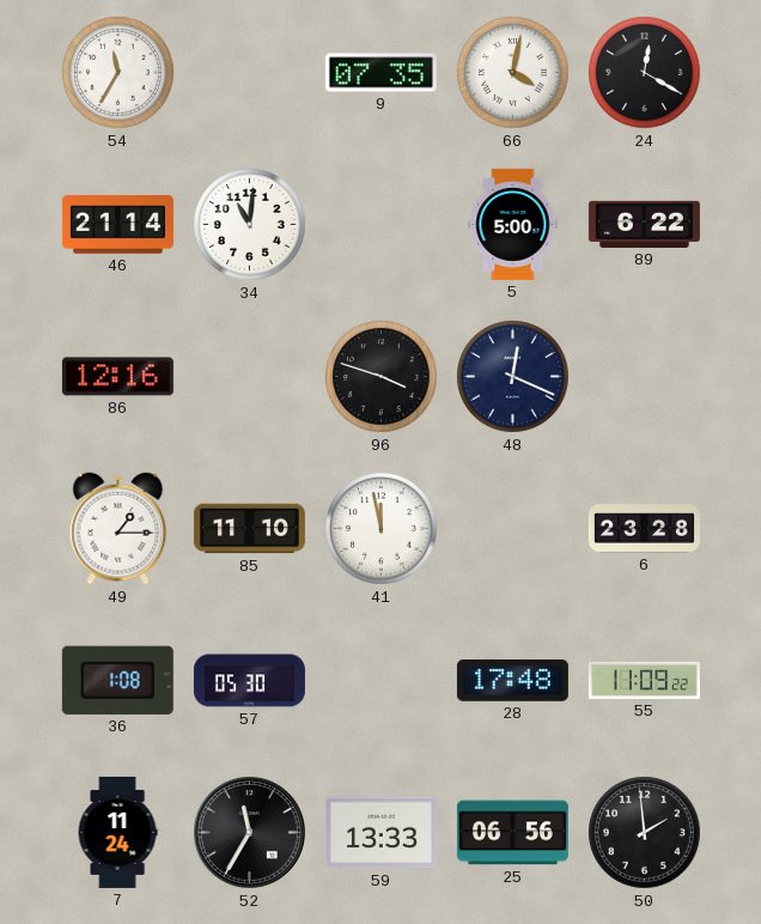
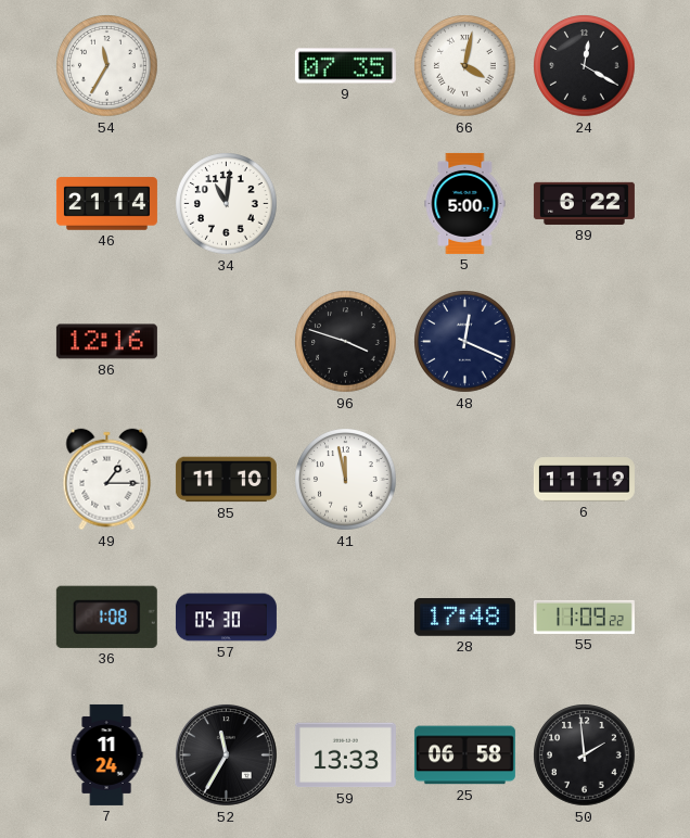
6: 23:28 -> 11:19
25: 06:56 -> 06:58
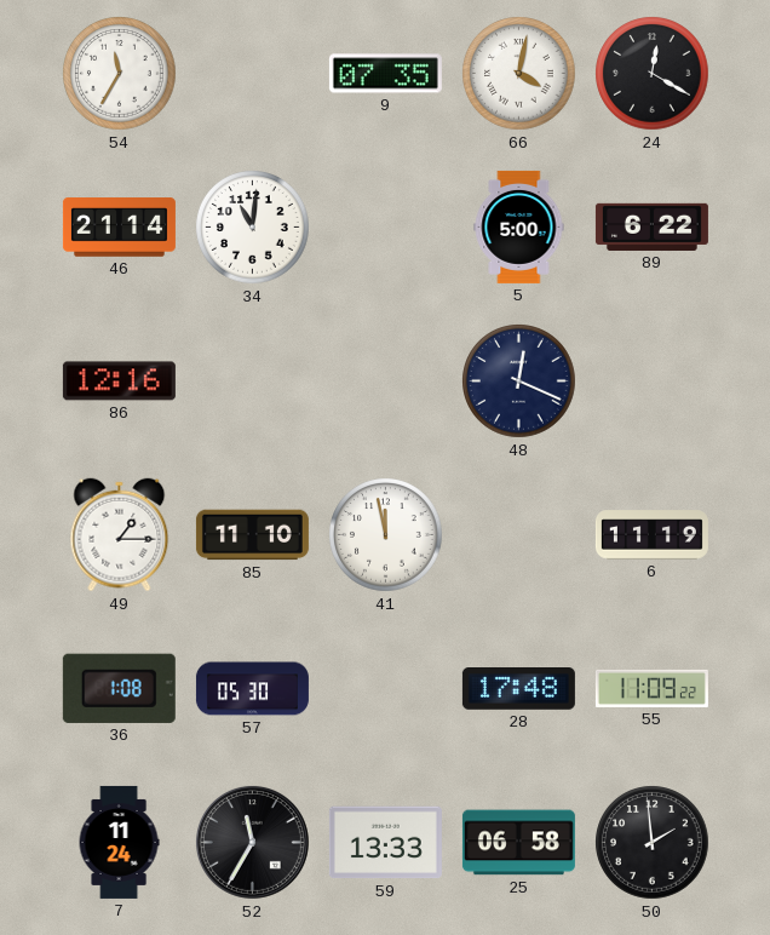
96: 3:48 -> none
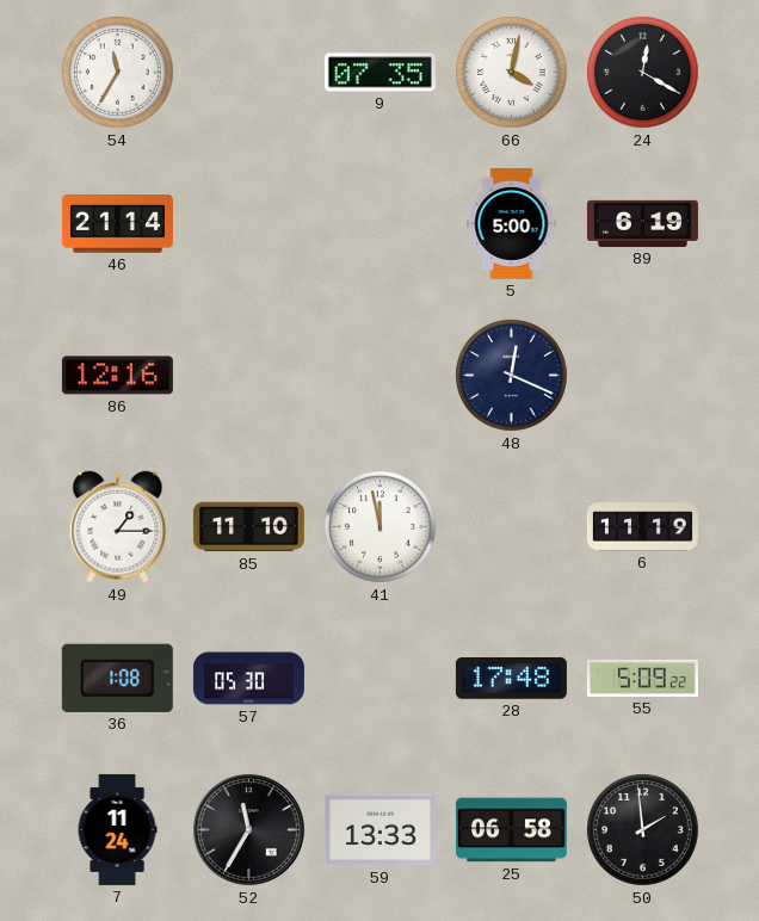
34: 11:01 -> none
89: 6:22 -> 6:19
55: 11:09 -> 5:09
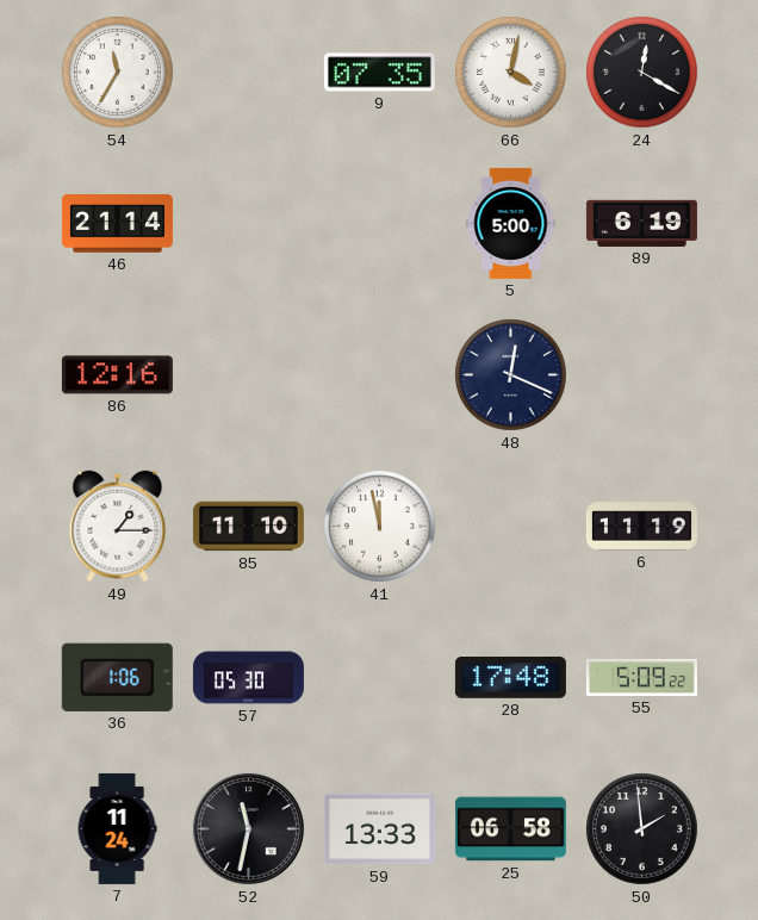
36: 1:08 -> 1:06
52: 11:35 -> 11:32
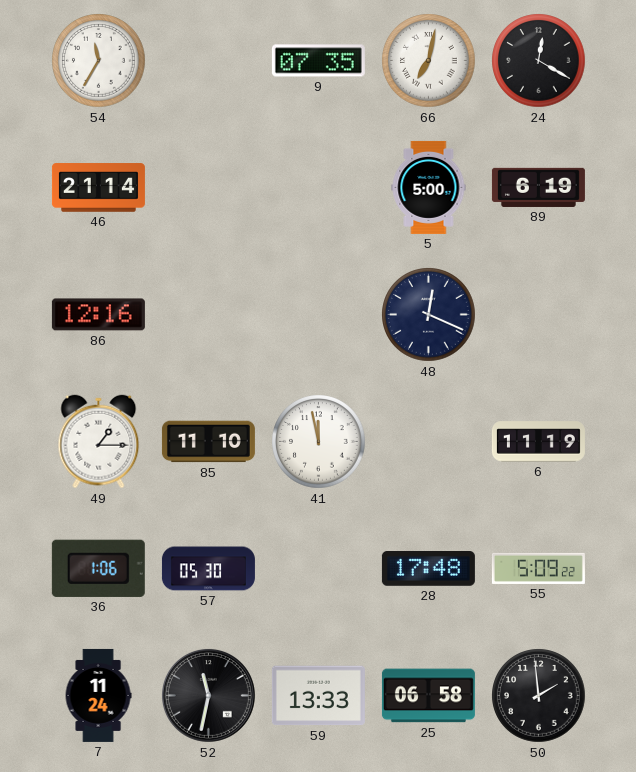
66: 4:02 -> 7:02
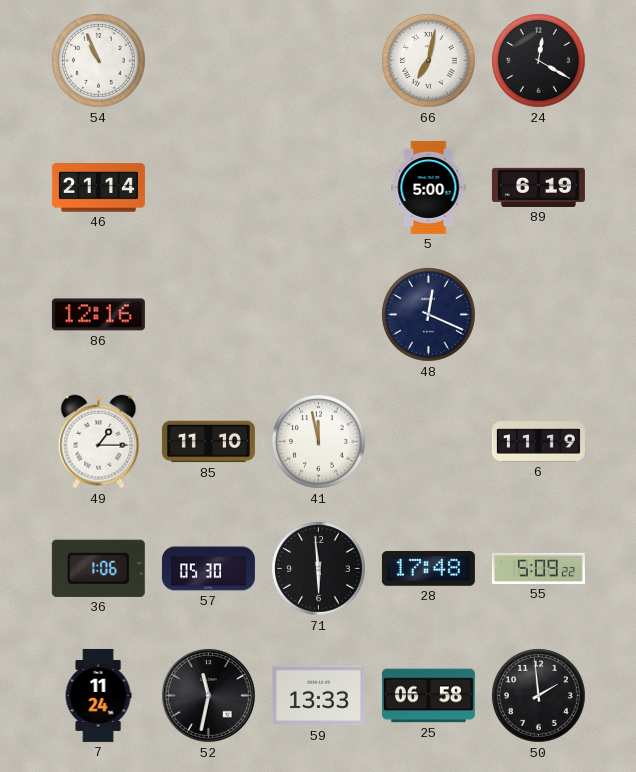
54: 11:35 -> 10:56
9: 07:35 -> none
71: none -> 5:59
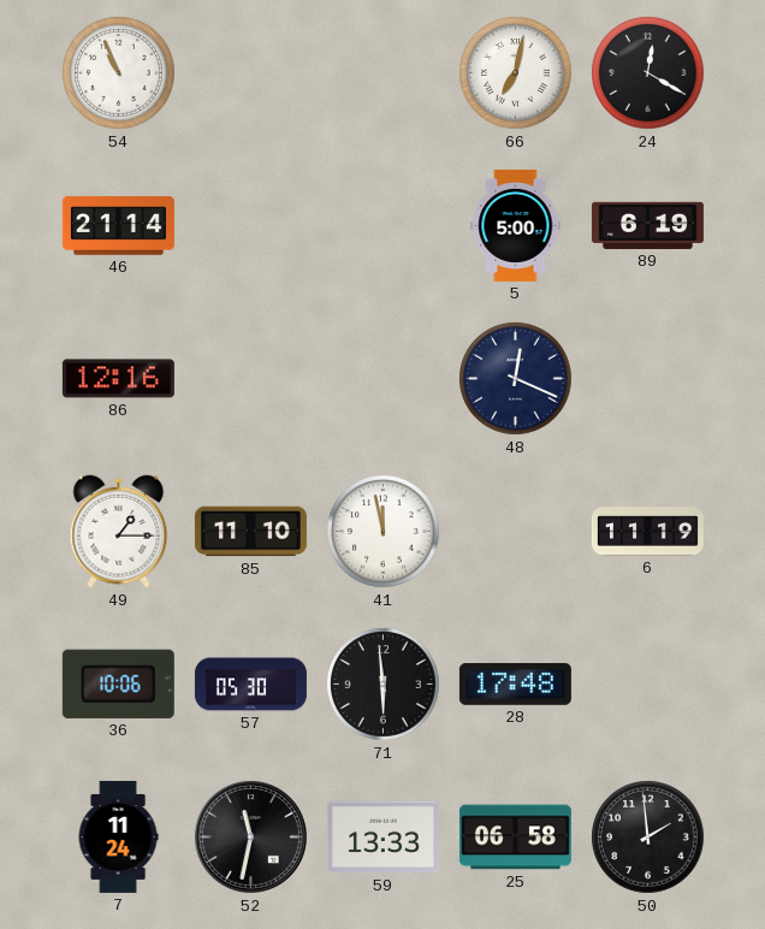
36: 1:06 -> 10:06
55: 5:09 -> none
